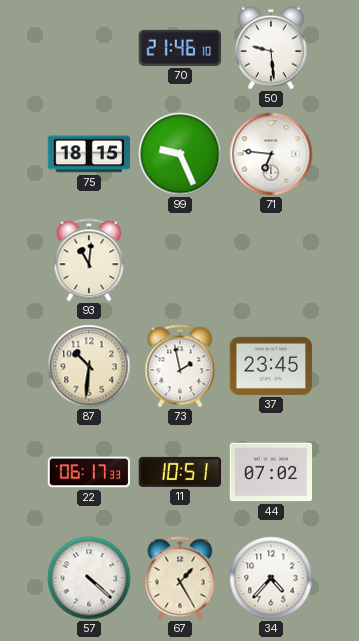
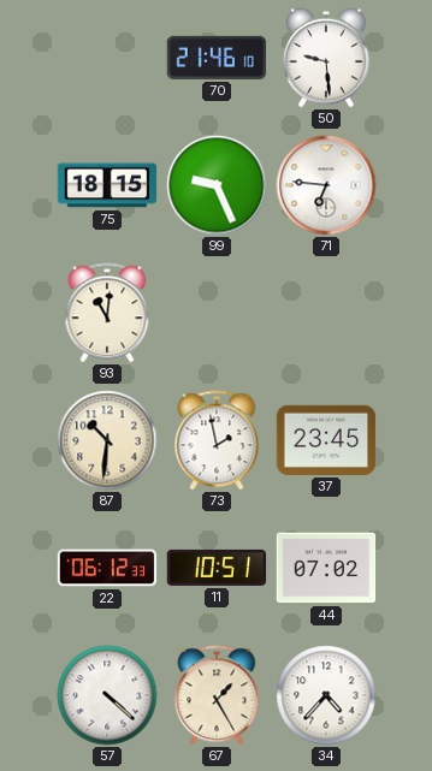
22: 06:17 -> 06:12
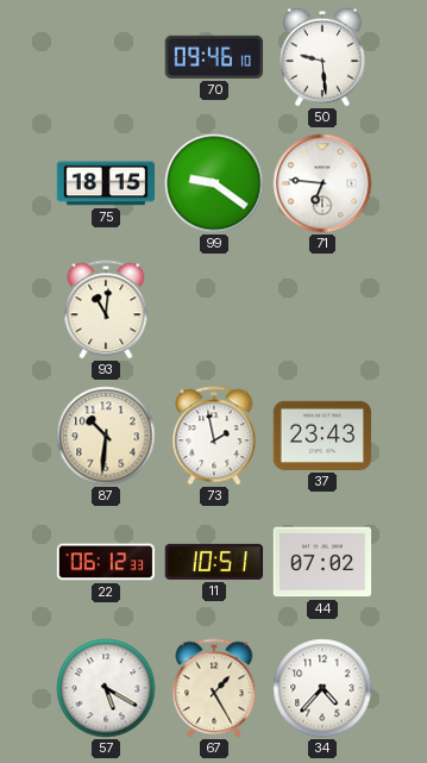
70: 21:46 -> 09:46
99: 9:26 -> 9:21
37: 23:45 -> 23:43
57: 4:22 -> 5:20
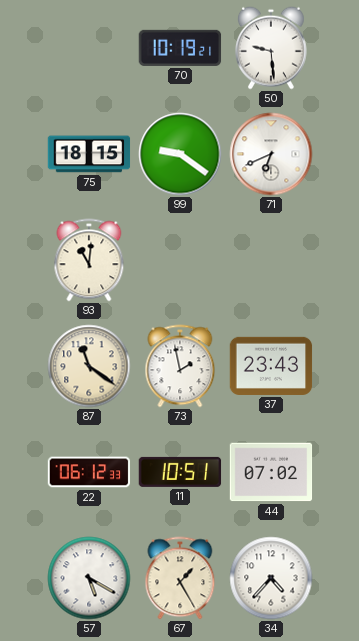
70: 09:46 -> 10:19
71: 6:46 -> 6:41
87: 10:31 -> 11:21
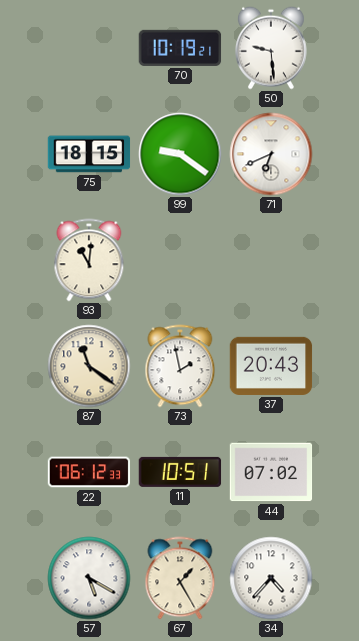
37: 23:43 -> 20:43
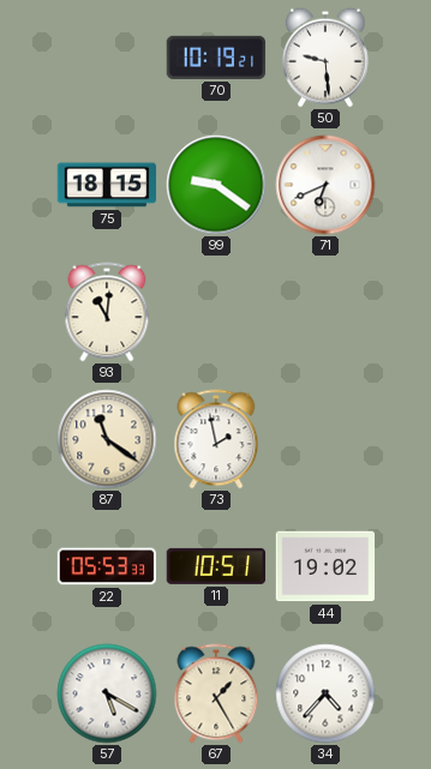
37: 20:43 -> none
22: 06:12 -> 05:53
44: 07:02 -> 19:02
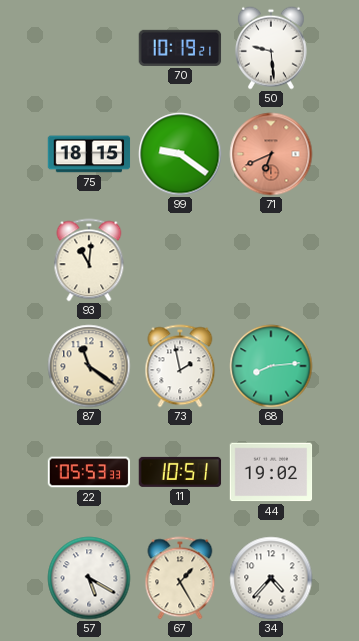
71 dial: white -> salmon
68: none -> 8:14
